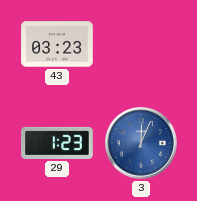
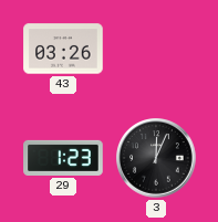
43: 03:23 -> 03:26
3 dial: blue -> black
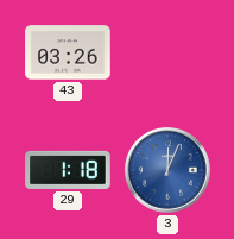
29: 1:23 -> 1:18
3 dial: black -> blue
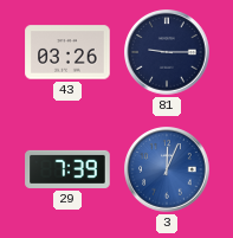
81: none -> 9:15
29: 1:18 -> 7:39
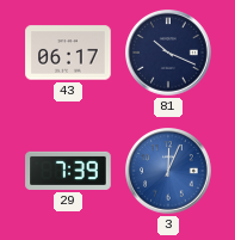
43: 03:26 -> 06:17
81: 9:15 -> 10:19
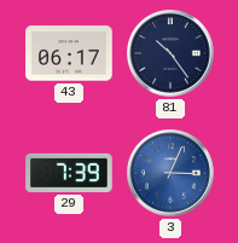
81: 10:19 -> 10:24
3: 12:04 -> 3:04
